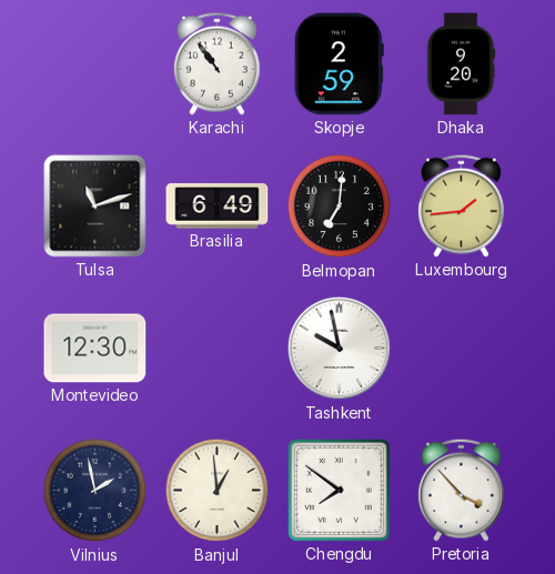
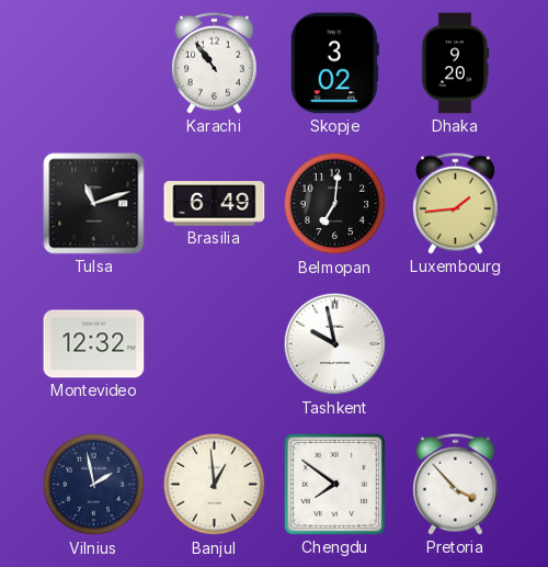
Skopje: 2:59 -> 3:02
Montevideo: 12:30 -> 12:32
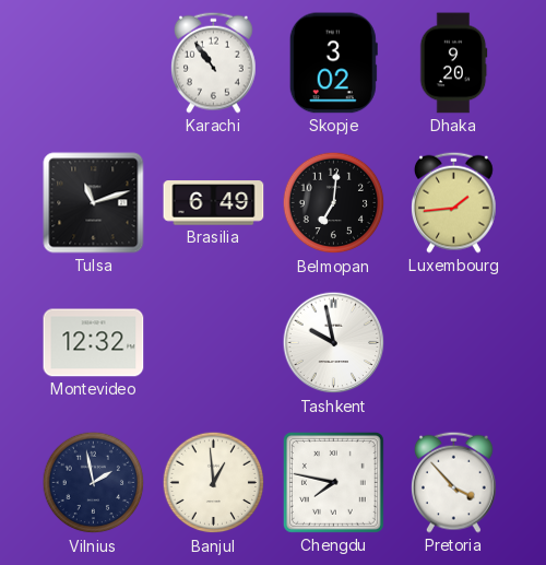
Chengdu: 7:51 -> 7:47
